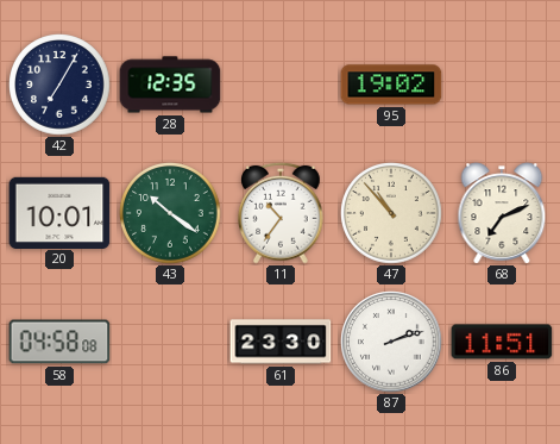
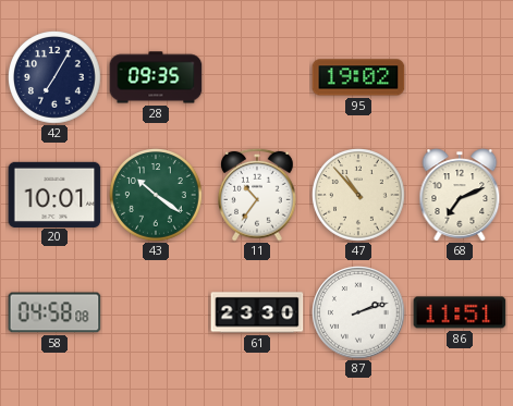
28: 12:35 -> 09:35
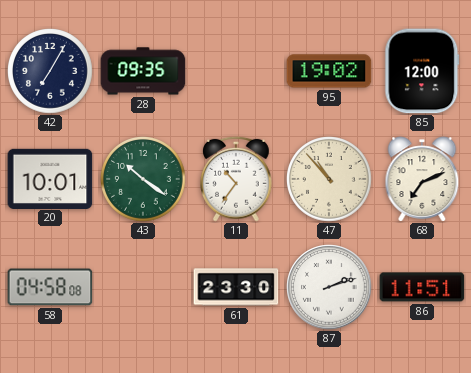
85: none -> 12:00
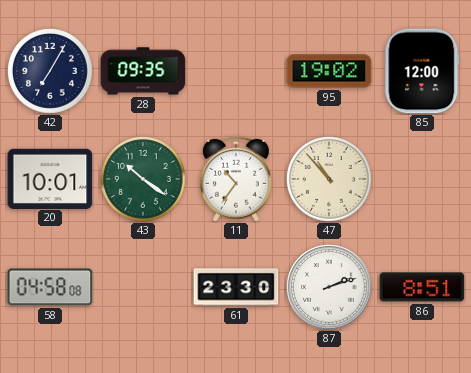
68: 7:11 -> none
86: 11:51 -> 8:51
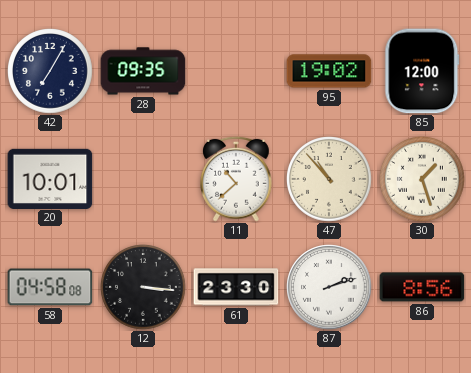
43: 10:21 -> none
11: 10:36 -> 10:38
30: none -> 1:27
12: none -> 3:16
86: 8:51 -> 8:56
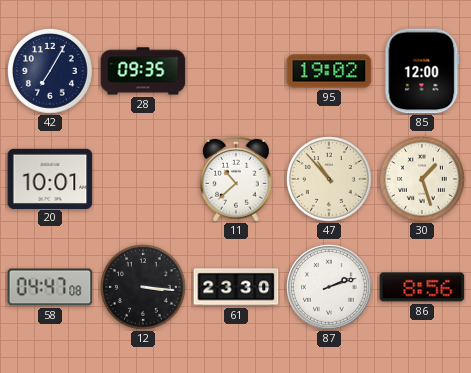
58: 04:58 -> 04:47
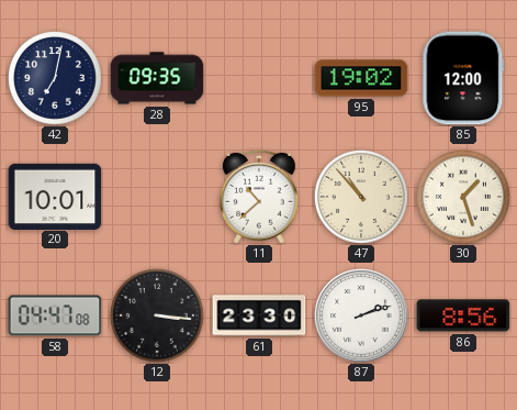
42: 7:05 -> 7:02
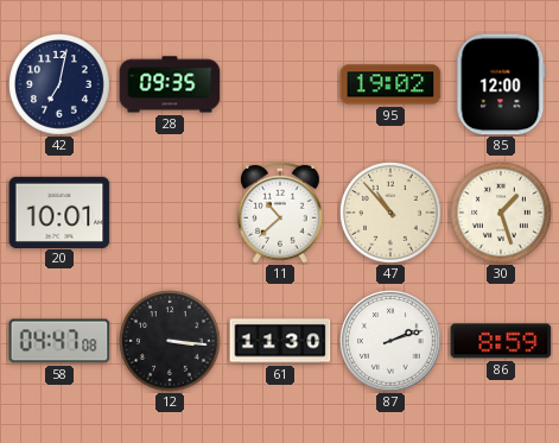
61: 23:30 -> 11:30
86: 8:56 -> 8:59
